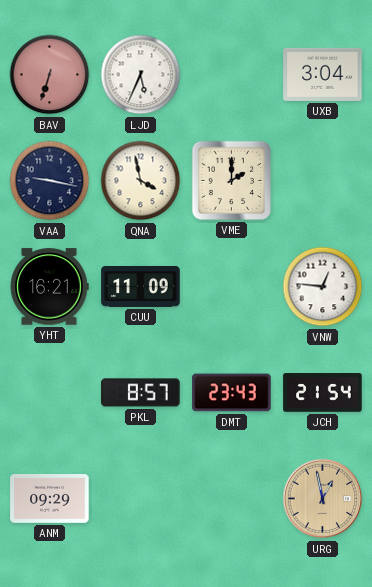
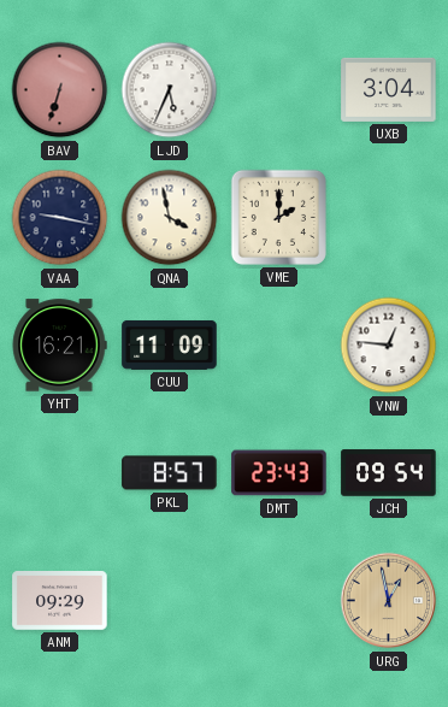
JCH: 21:54 -> 09:54
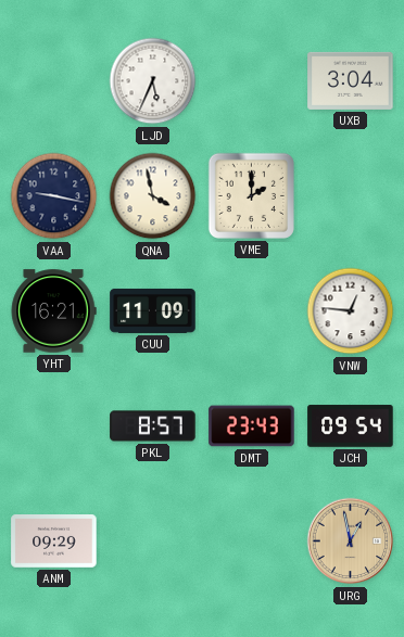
BAV: 6:33 -> none
